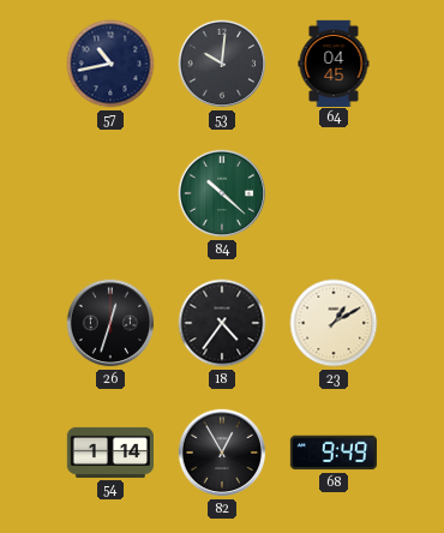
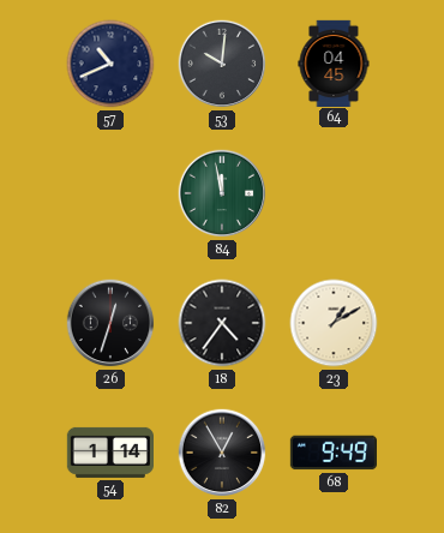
57: 10:43 -> 10:41
84: 10:22 -> 11:58
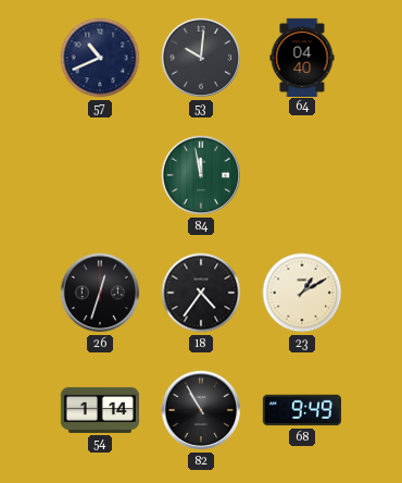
64: 04:45 -> 04:40
82: 12:55 -> 10:55
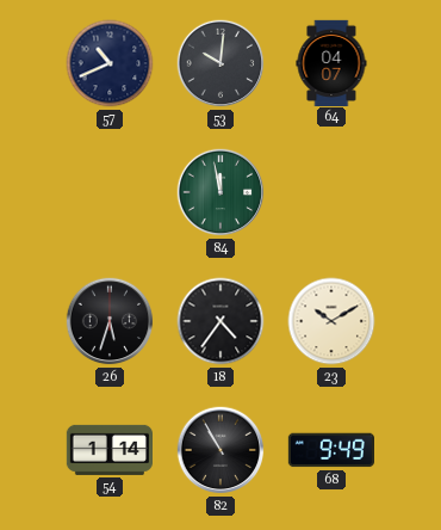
64: 04:40 -> 04:07
26: 12:33 -> 5:33
23: 1:10 -> 10:10
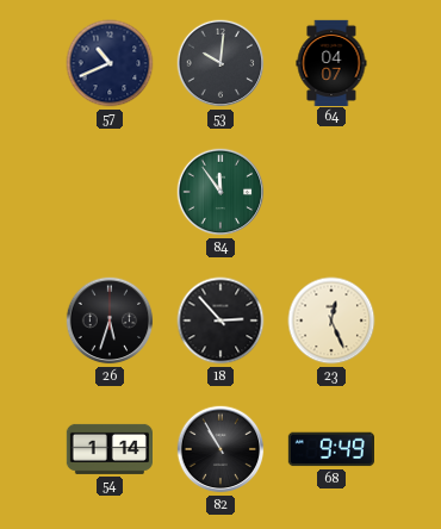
84: 11:58 -> 11:54
18: 4:36 -> 2:53
23: 10:10 -> 12:26
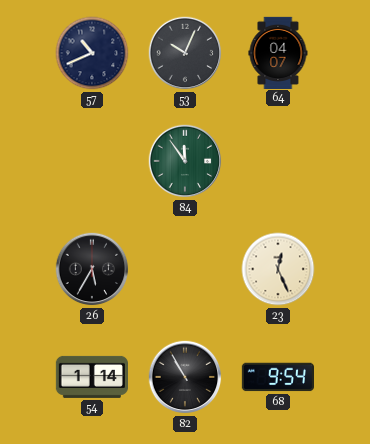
53: 10:01 -> 10:04
26: 5:33 -> 5:35
18: 2:53 -> none
68: 9:49 -> 9:54
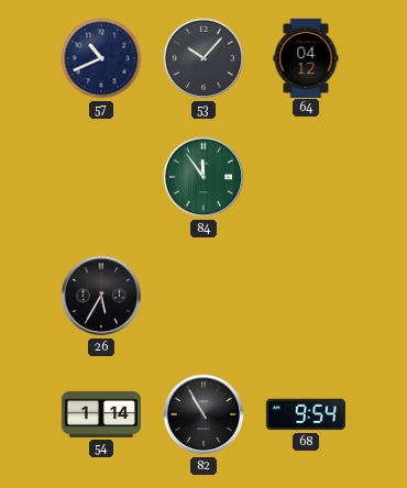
53: 10:04 -> 10:07
64: 04:07 -> 04:12
23: 12:26 -> none
